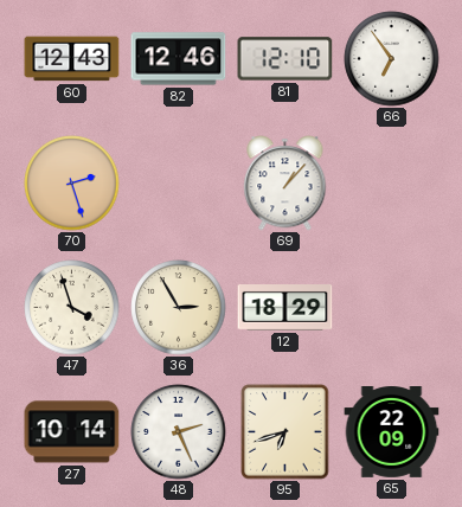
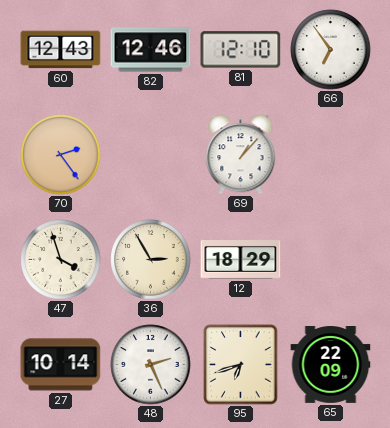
70: 2:27 -> 2:24
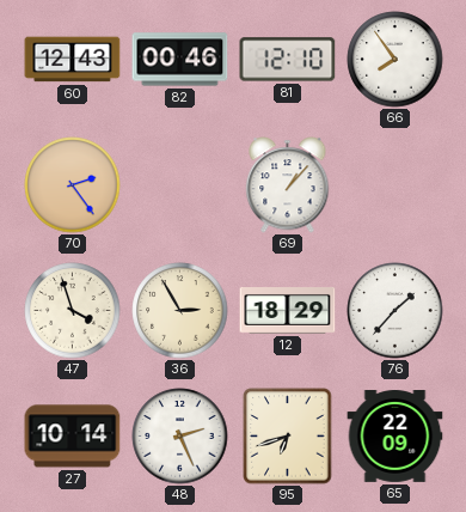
82: 12:46 -> 00:46
66: 6:54 -> 7:54
76: none -> 1:37
